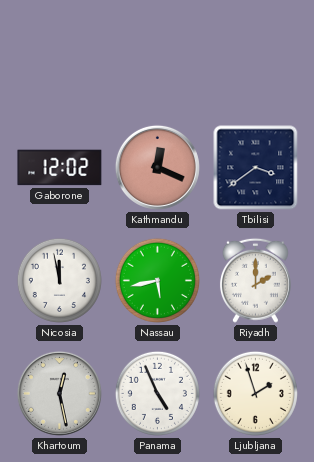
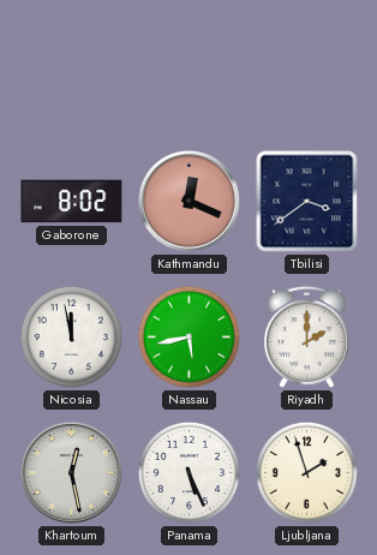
Gaborone: 12:02 -> 8:02
Panama: 4:56 -> 5:26
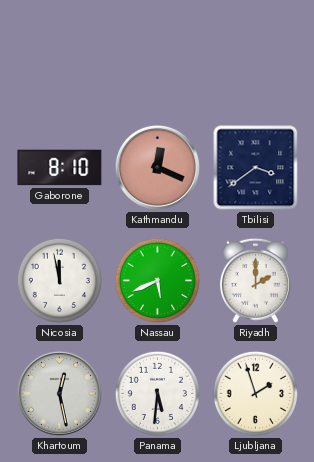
Gaborone: 8:02 -> 8:10
Nassau: 5:43 -> 5:41
Panama: 5:26 -> 5:31
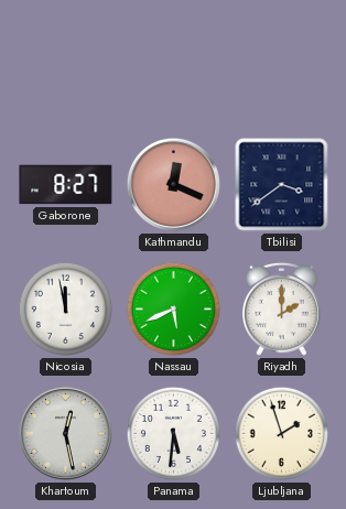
Gaborone: 8:10 -> 8:27
